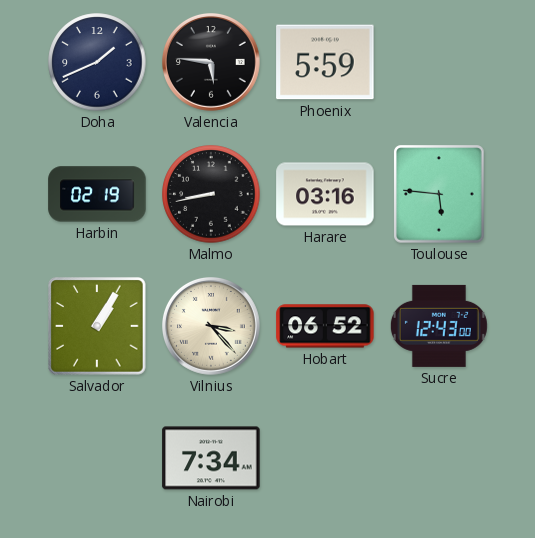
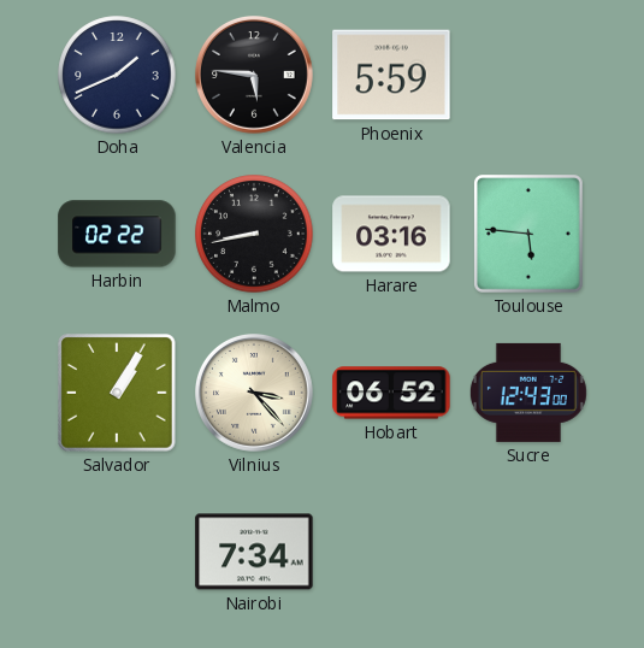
Harbin: 02:19 -> 02:22
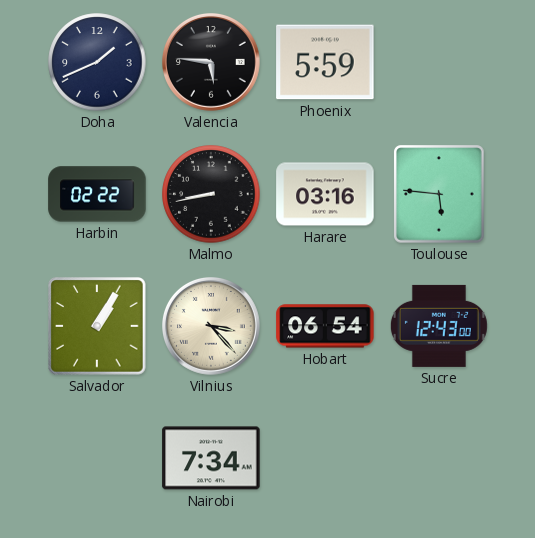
Hobart: 06:52 -> 06:54
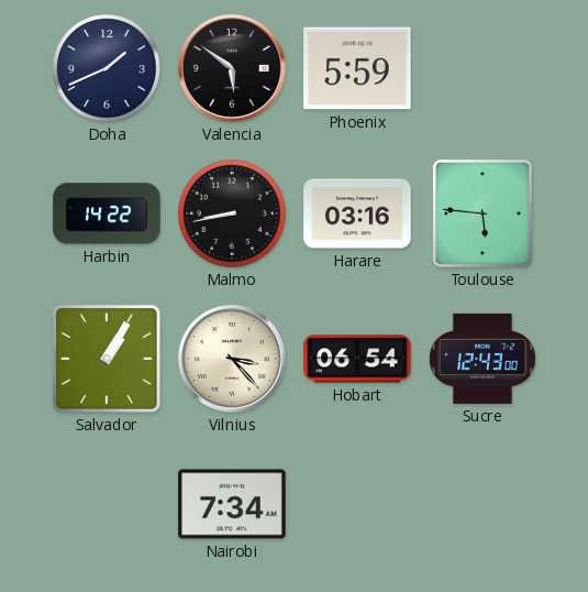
Valencia: 5:46 -> 5:51
Harbin: 02:22 -> 14:22
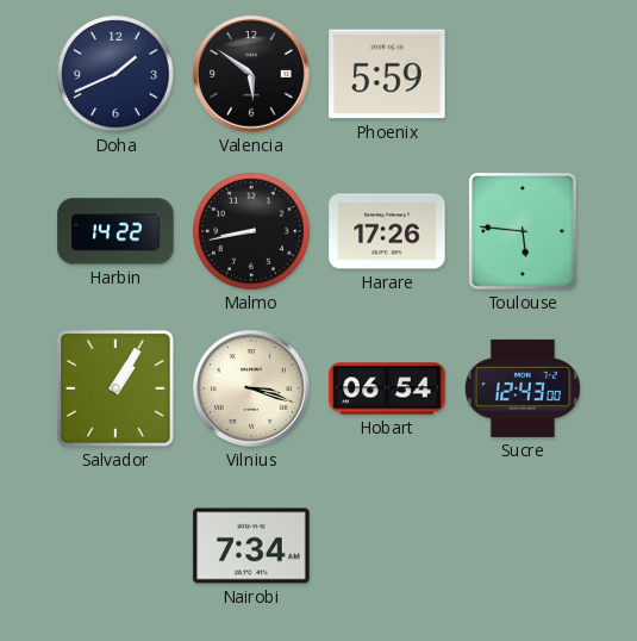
Harare: 03:16 -> 17:26
Vilnius: 3:23 -> 3:18
